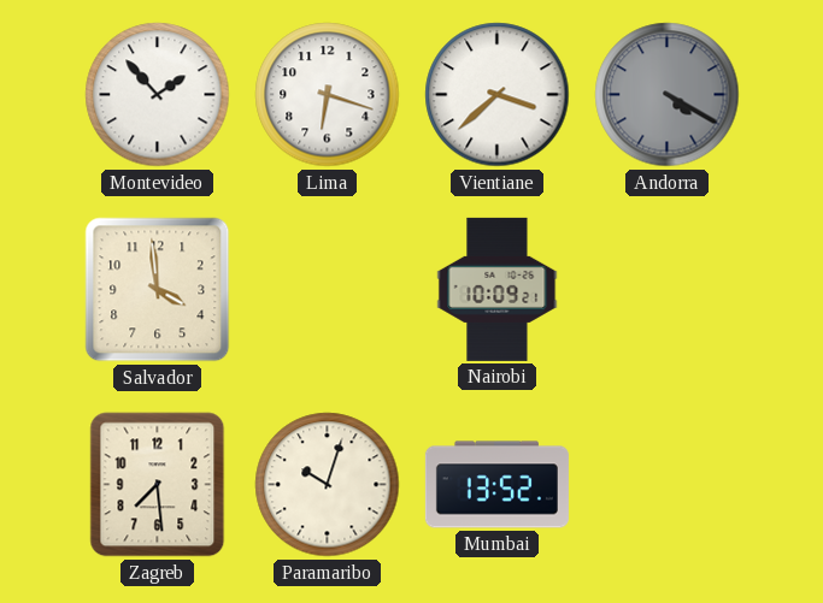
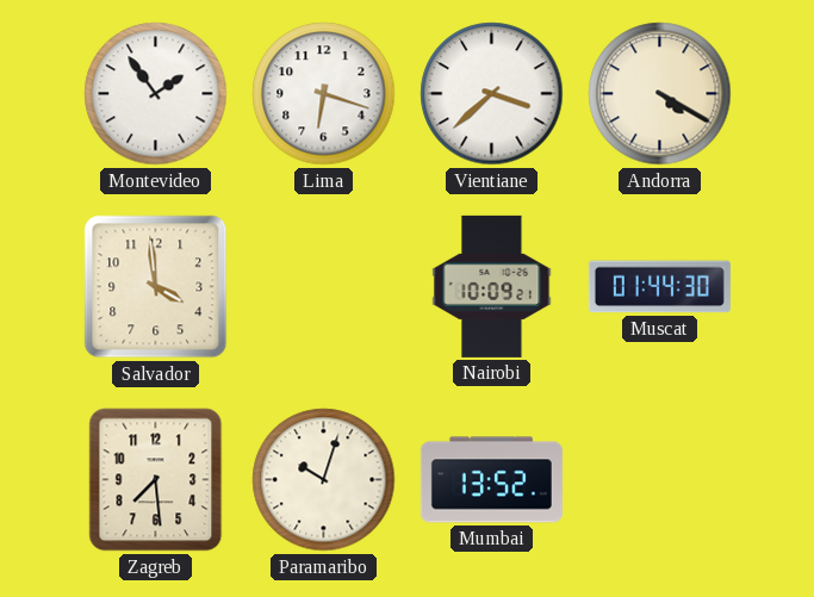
Montevideo: 1:53 -> 1:54
Andorra dial: grey -> cream
Muscat: none -> 01:44
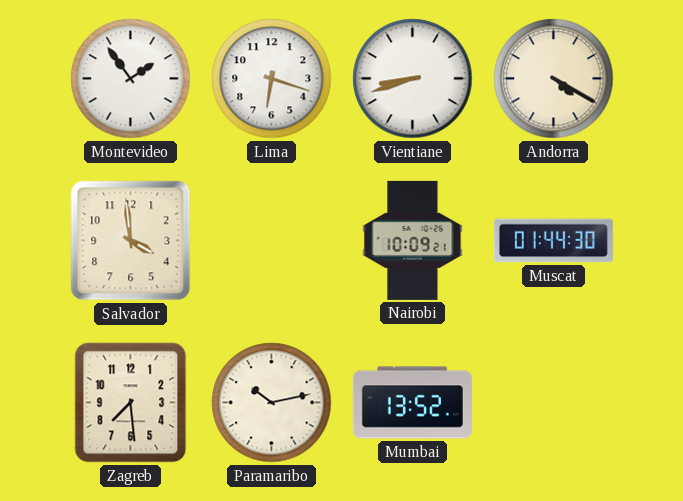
Vientiane: 3:38 -> 8:42
Paramaribo: 10:03 -> 10:13
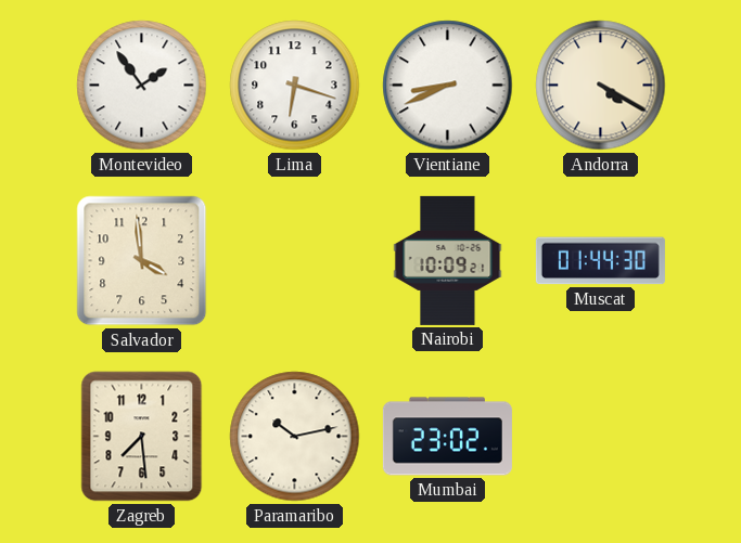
Vientiane: 8:42 -> 8:41
Mumbai: 13:52 -> 23:02
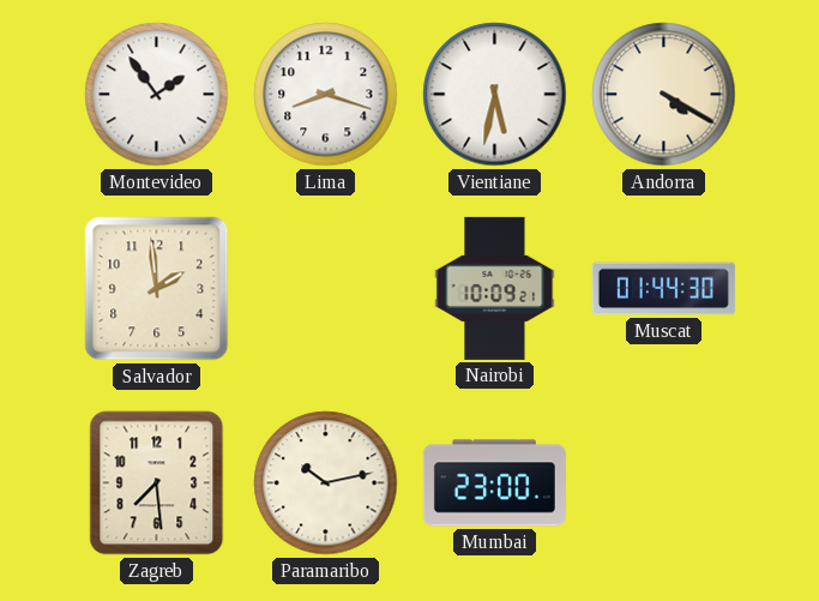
Lima: 6:18 -> 8:18
Vientiane: 8:41 -> 5:32
Salvador: 3:59 -> 1:59
Mumbai: 23:02 -> 23:00
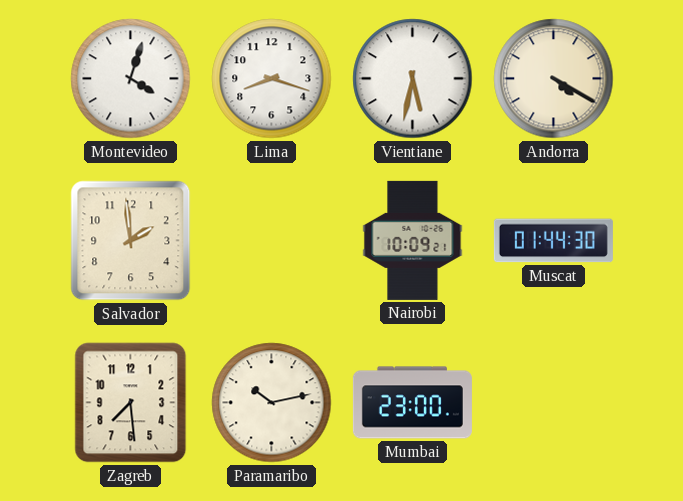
Montevideo: 1:54 -> 4:03
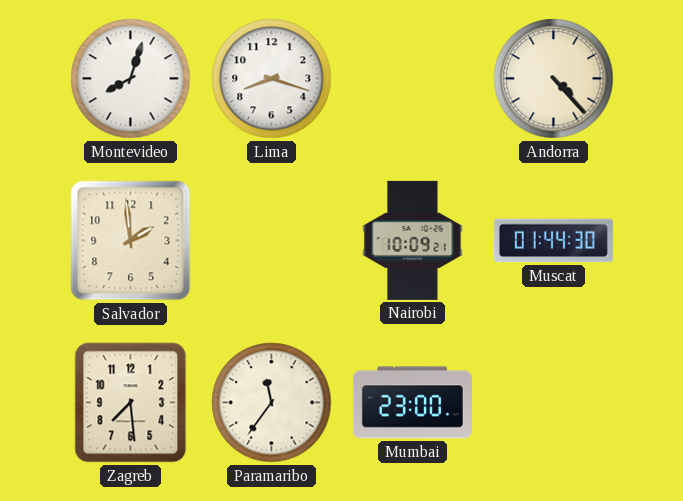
Montevideo: 4:03 -> 8:03
Vientiane: 5:32 -> none
Andorra: 4:20 -> 4:23
Paramaribo: 10:13 -> 11:36
